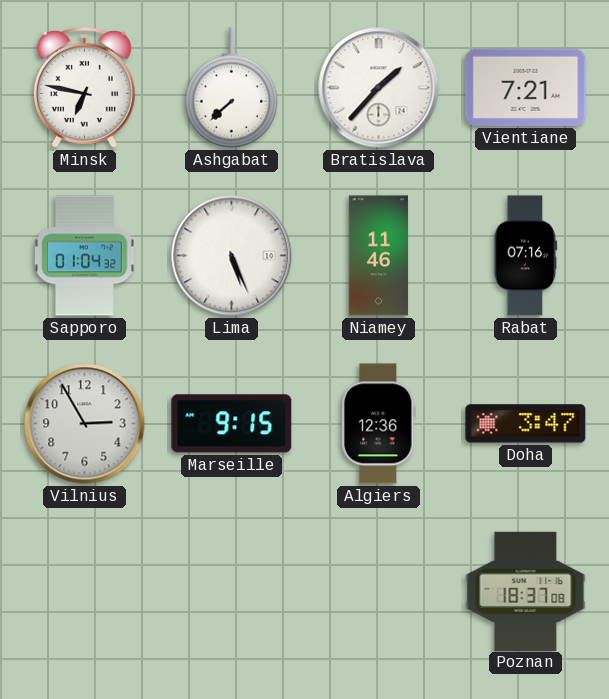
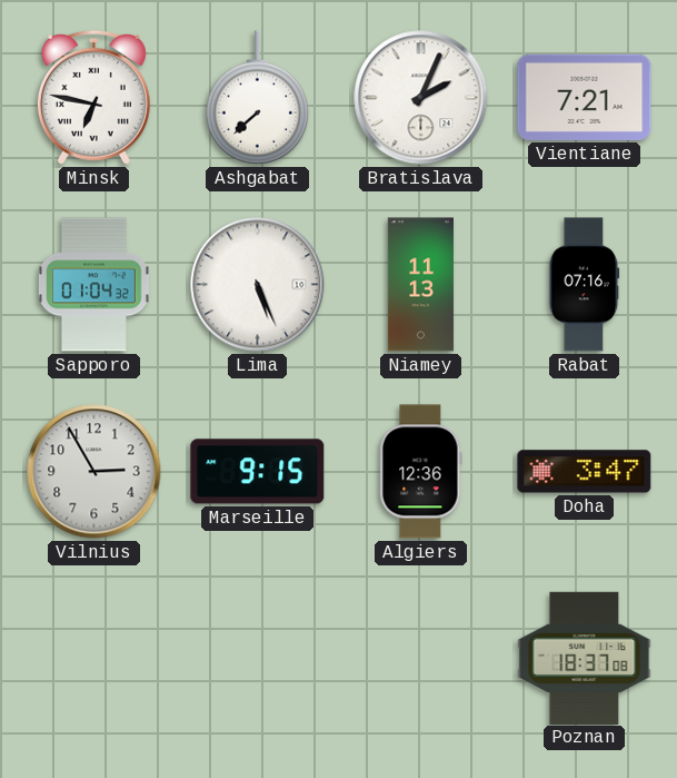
Bratislava: 1:37 -> 2:04
Niamey: 11:46 -> 11:13
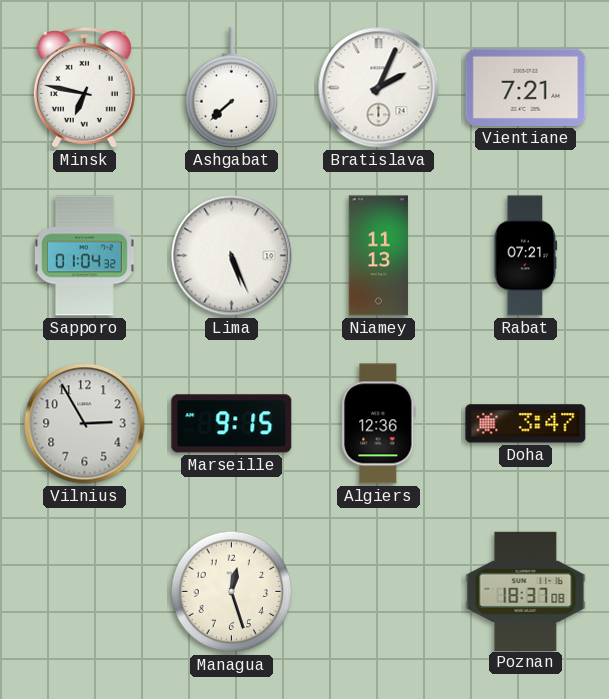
Rabat: 07:16 -> 07:21
Managua: none -> 12:27
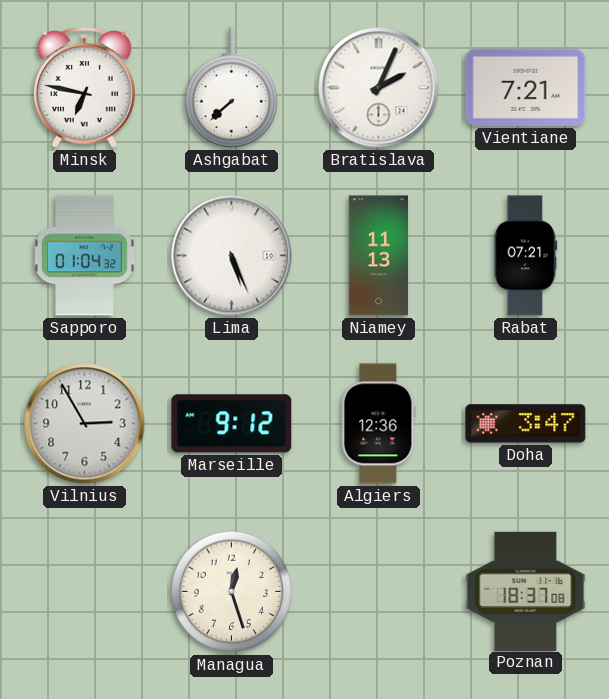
Marseille: 9:15 -> 9:12
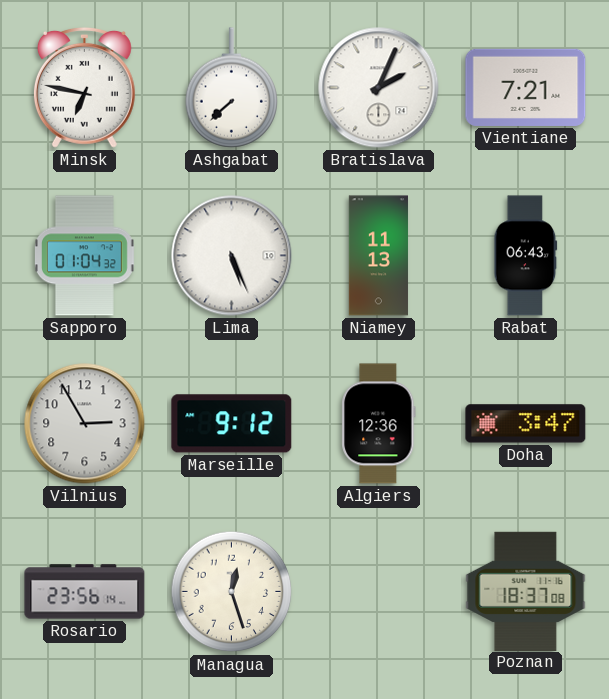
Rabat: 07:21 -> 06:43
Rosario: none -> 23:56
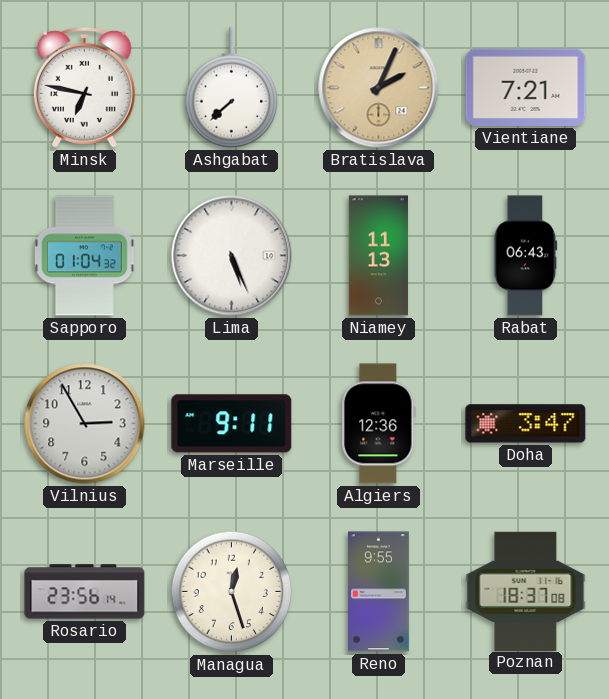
Bratislava dial: white -> champagne
Marseille: 9:12 -> 9:11
Reno: none -> 9:55
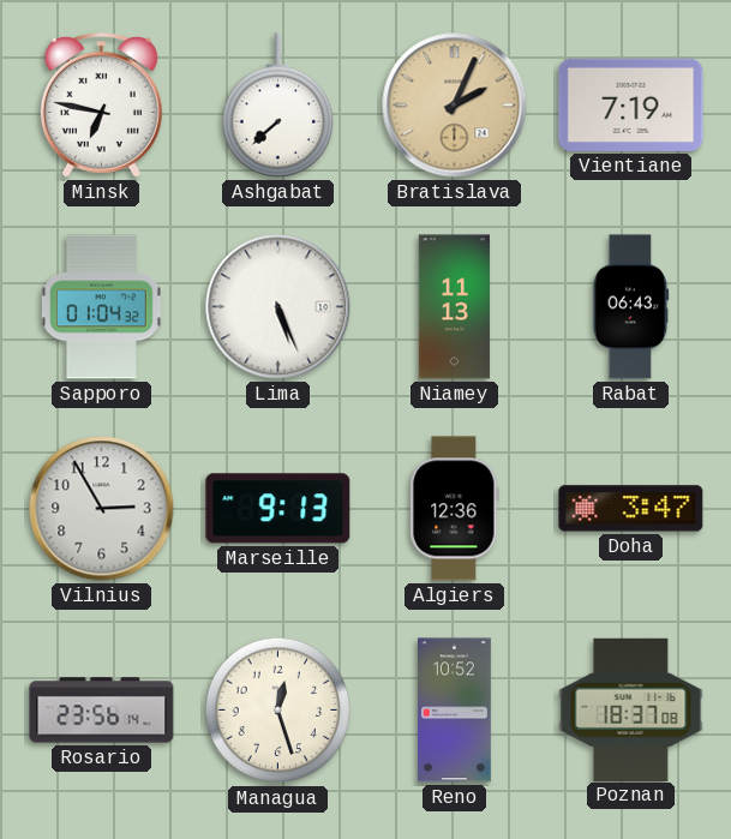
Vientiane: 7:21 -> 7:19
Marseille: 9:11 -> 9:13
Reno: 9:55 -> 10:52
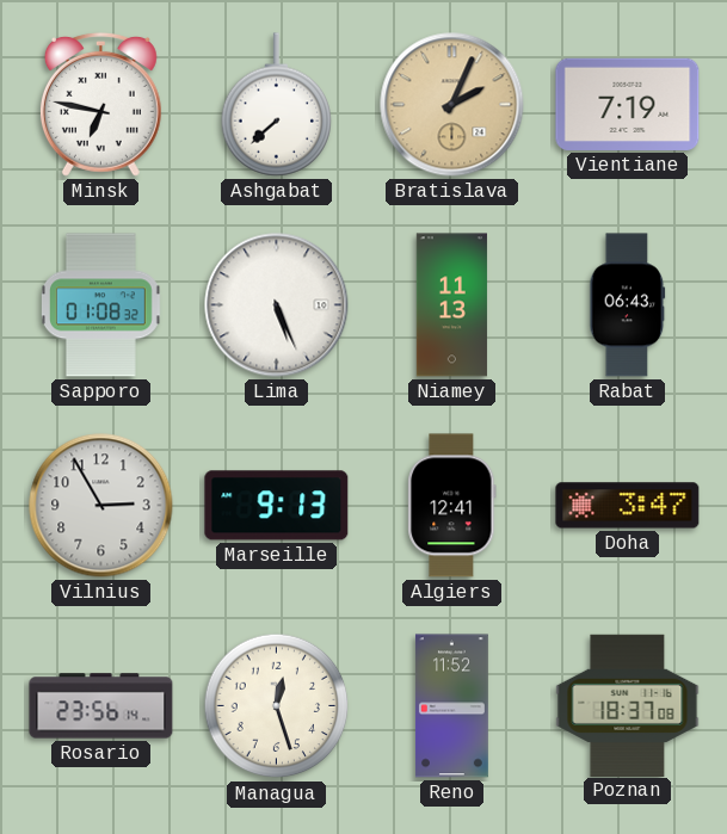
Sapporo: 01:04 -> 01:08
Algiers: 12:36 -> 12:41
Reno: 10:52 -> 11:52
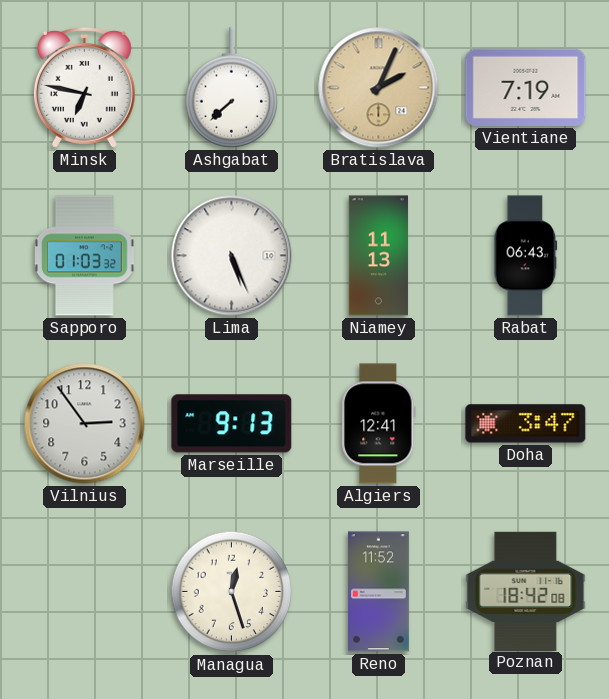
Sapporo: 01:08 -> 01:03
Vilnius: 2:55 -> 2:54
Rosario: 23:56 -> none
Poznan: 18:37 -> 18:42
